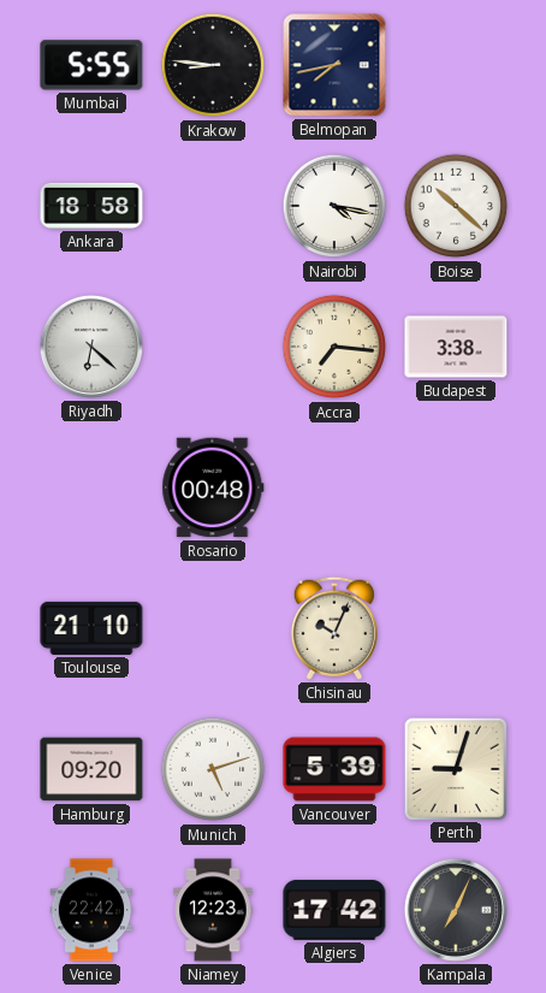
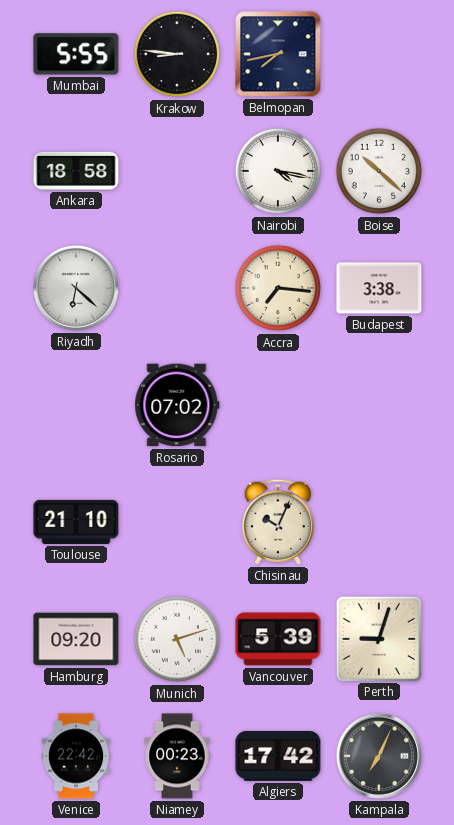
Rosario: 00:48 -> 07:02
Niamey: 12:23 -> 00:23
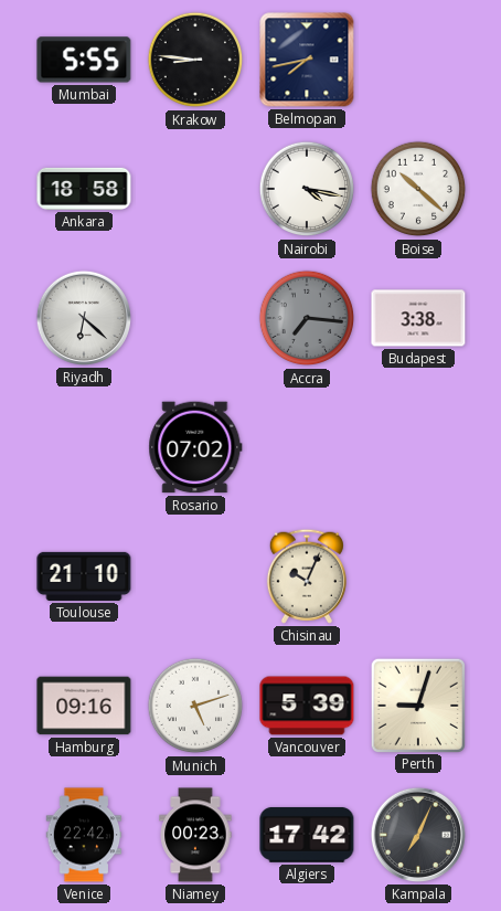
Accra dial: cream -> grey
Hamburg: 09:20 -> 09:16
